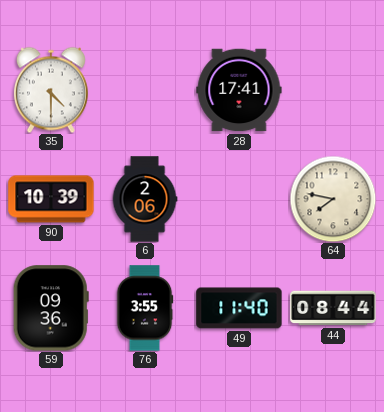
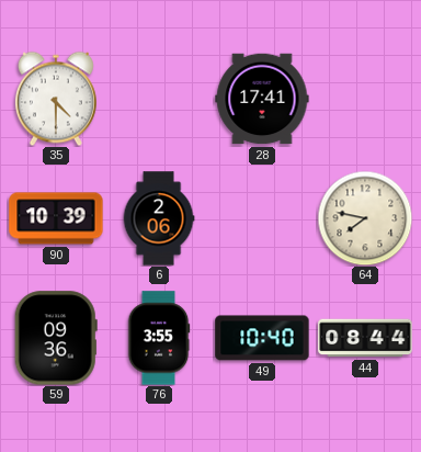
49: 11:40 -> 10:40
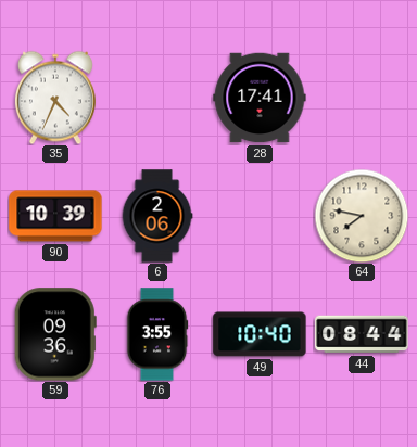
35: 4:30 -> 4:34
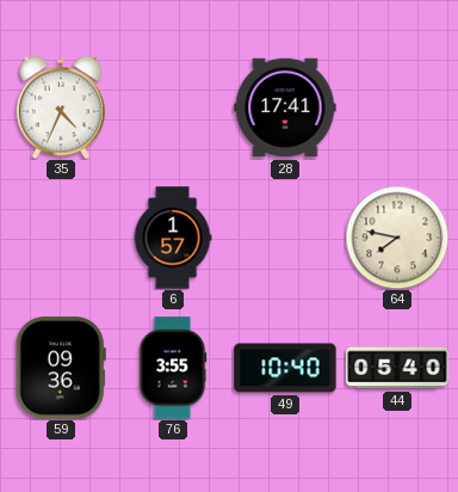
90: 10:39 -> none
6: 2:06 -> 1:57
44: 08:44 -> 05:40
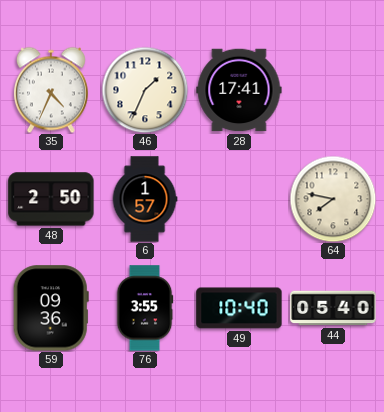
46: none -> 1:34
48: none -> 2:50
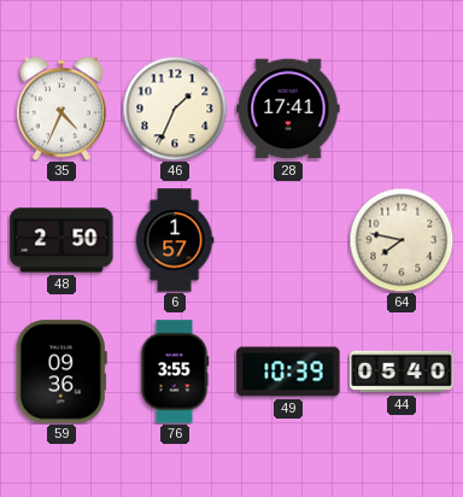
49: 10:40 -> 10:39
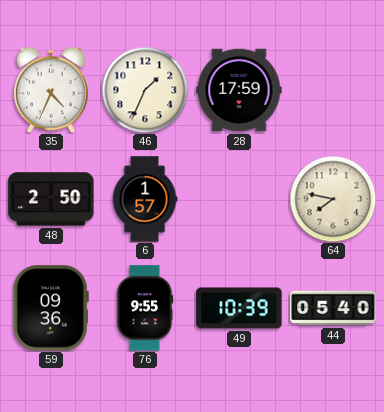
28: 17:41 -> 17:59
76: 3:55 -> 9:55
